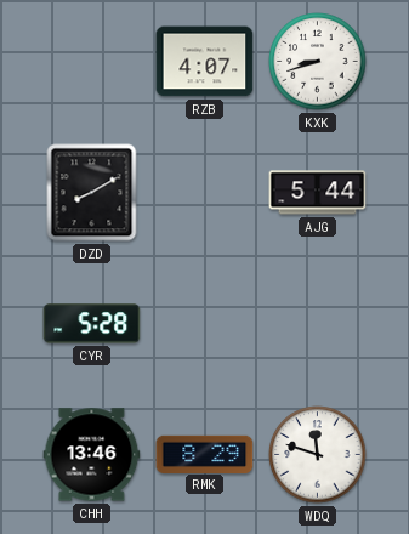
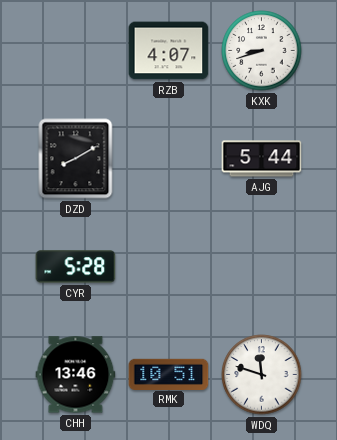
RMK: 8:29 -> 10:51
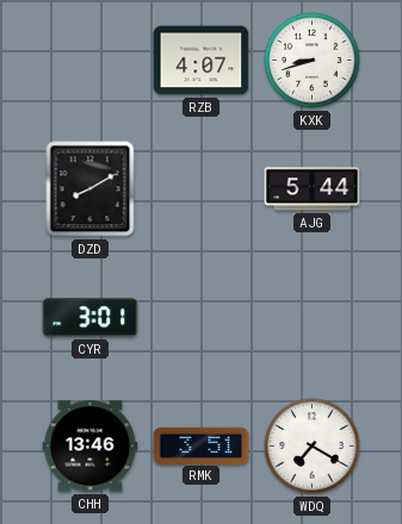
CYR: 5:28 -> 3:01
RMK: 10:51 -> 3:51
WDQ: 11:48 -> 7:20
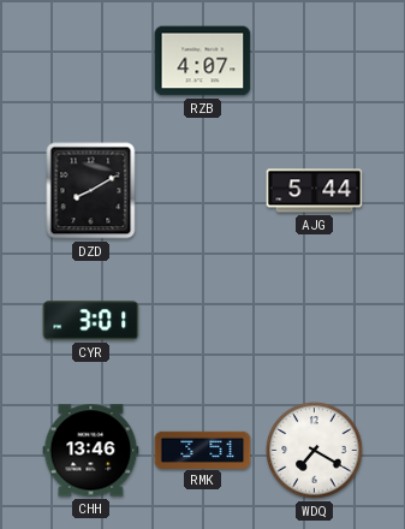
KXK: 8:42 -> none
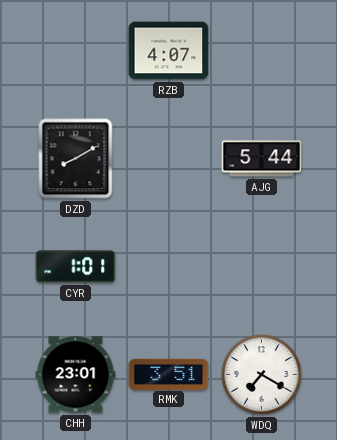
CYR: 3:01 -> 1:01
CHH: 13:46 -> 23:01
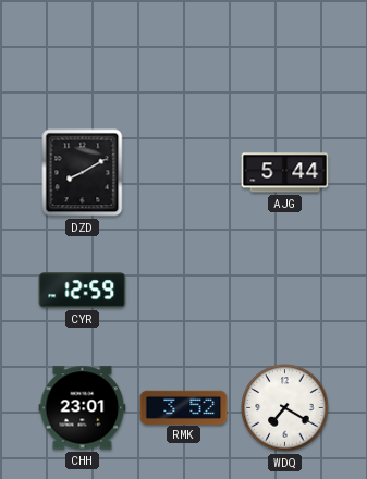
RZB: 4:07 -> none
CYR: 1:01 -> 12:59
RMK: 3:51 -> 3:52
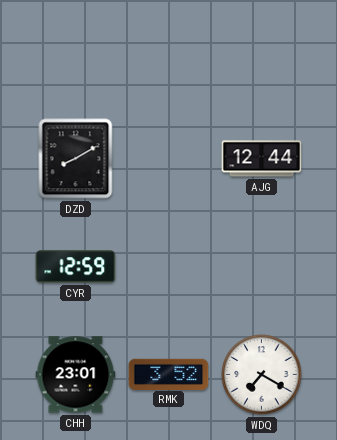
AJG: 5:44 -> 12:44
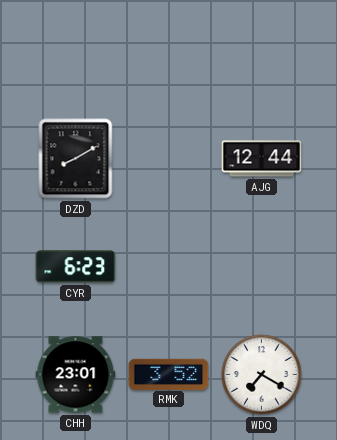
CYR: 12:59 -> 6:23
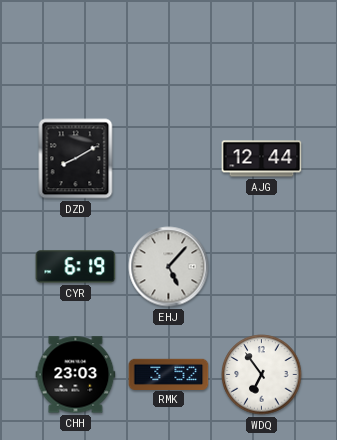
CYR: 6:23 -> 6:19
EHJ: none -> 5:07
CHH: 23:01 -> 23:03
WDQ: 7:20 -> 6:54
